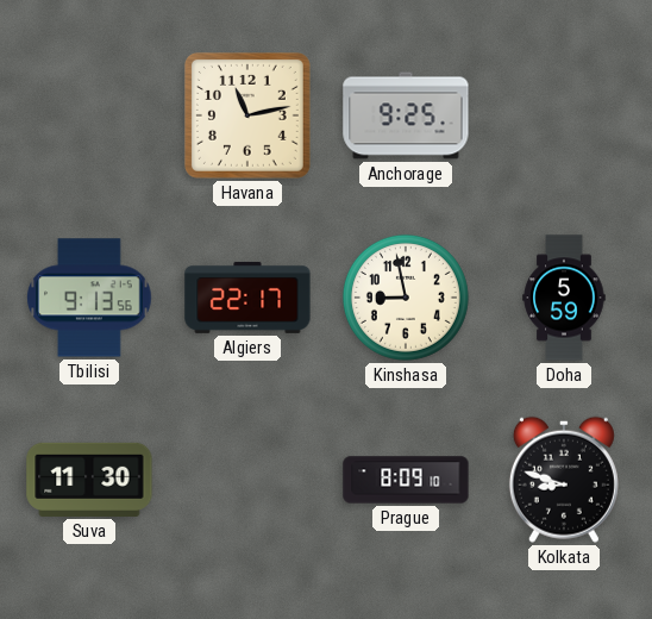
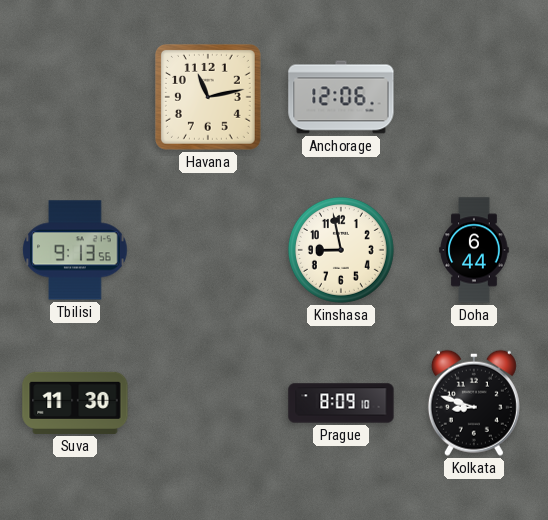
Anchorage: 9:25 -> 12:06
Algiers: 22:17 -> none
Doha: 5:59 -> 6:44
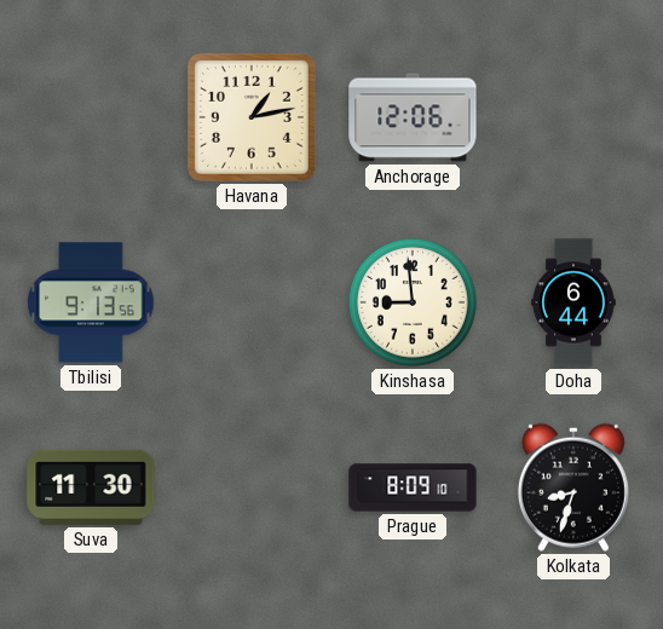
Havana: 11:13 -> 1:13
Kinshasa: 8:58 -> 8:59
Kolkata: 8:48 -> 8:33
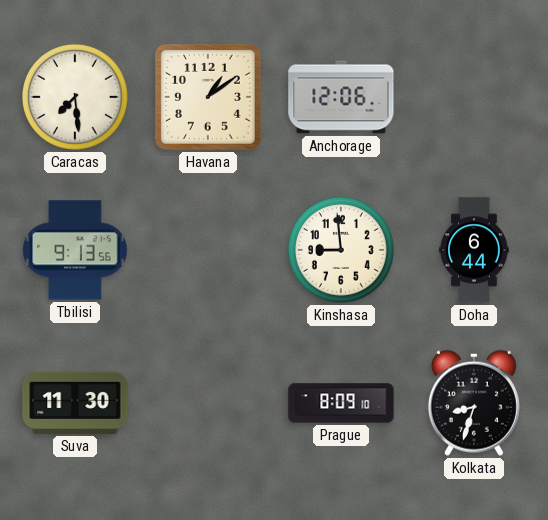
Caracas: none -> 7:29
Havana: 1:13 -> 1:09
